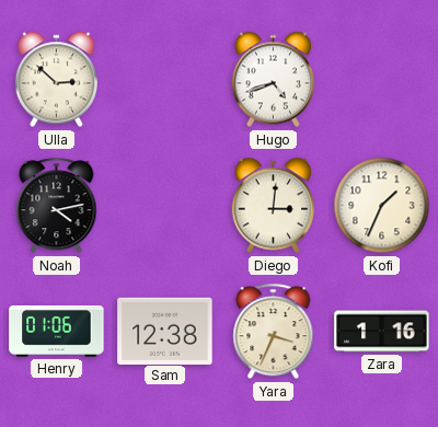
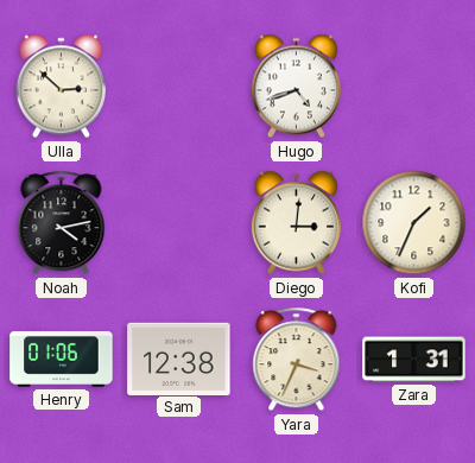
Zara: 1:16 -> 1:31
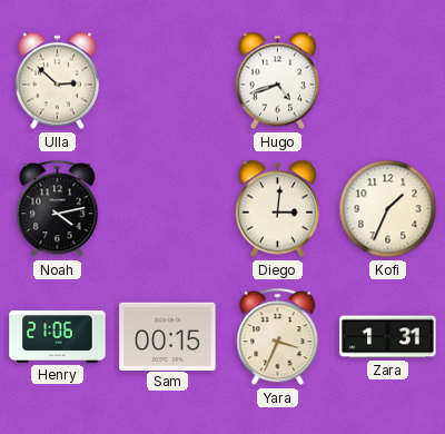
Henry: 01:06 -> 21:06
Sam: 12:38 -> 00:15
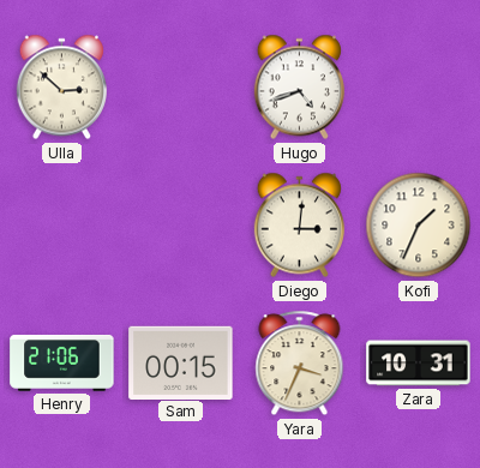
Noah: 4:13 -> none
Zara: 1:31 -> 10:31
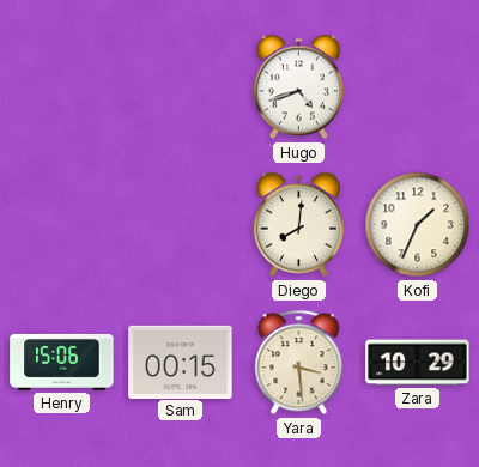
Ulla: 2:52 -> none
Diego: 3:01 -> 8:01
Henry: 21:06 -> 15:06
Yara: 3:34 -> 3:29
Zara: 10:31 -> 10:29
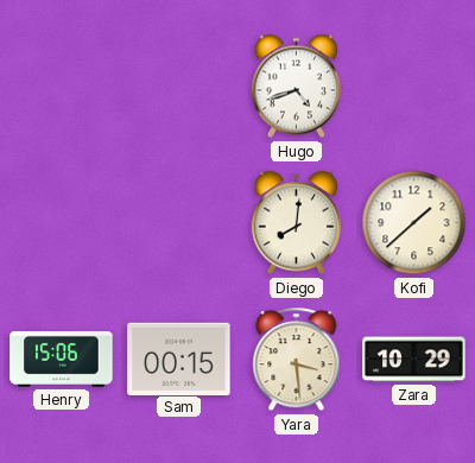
Kofi: 1:34 -> 1:38
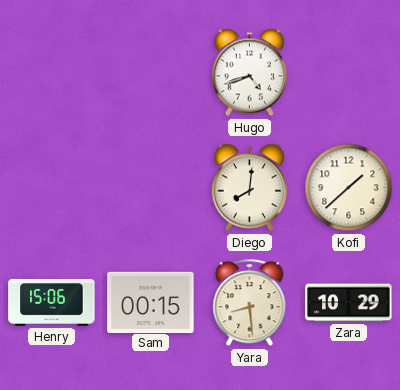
Yara: 3:29 -> 8:29
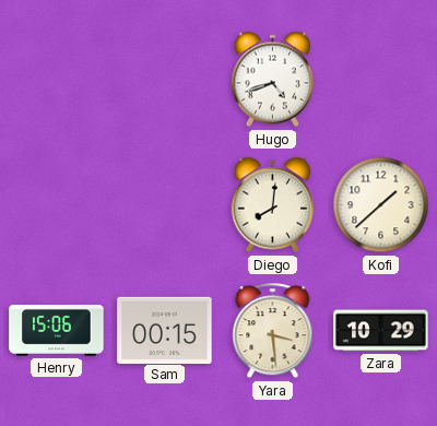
Yara: 8:29 -> 3:29
